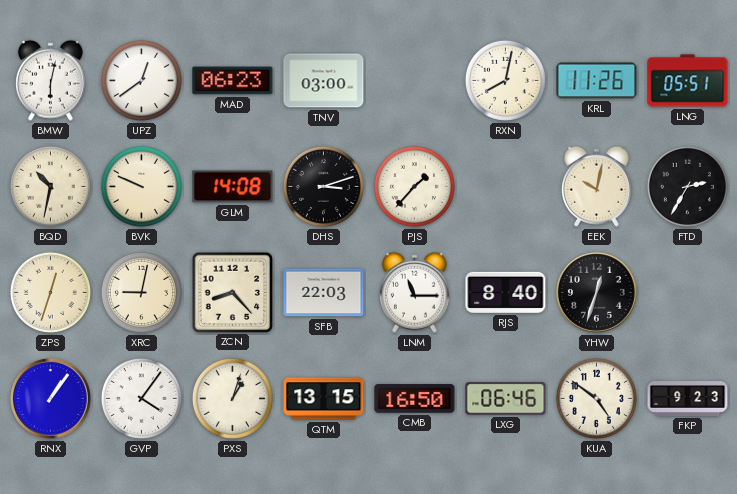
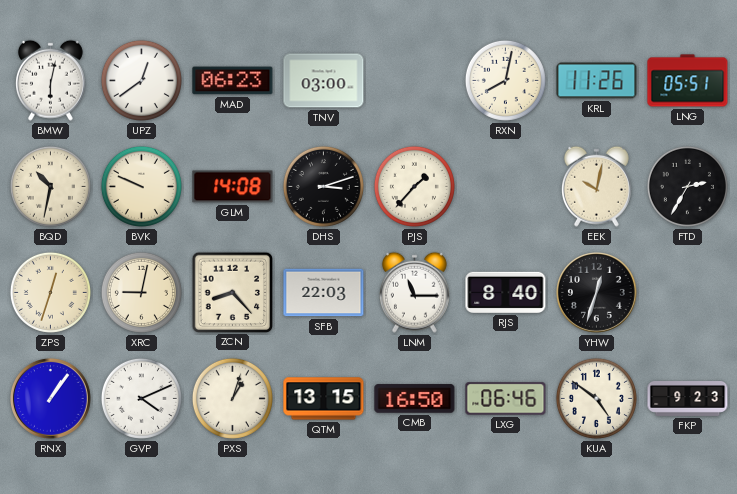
GVP: 4:06 -> 4:11
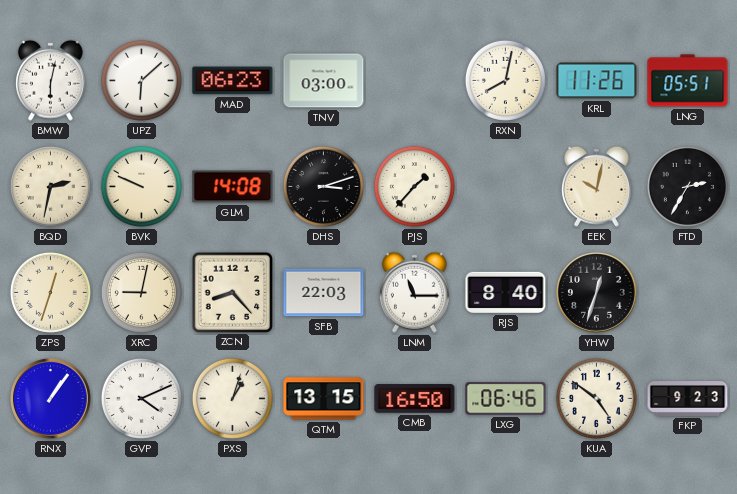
UPZ: 12:39 -> 6:08
BQD: 10:32 -> 2:32
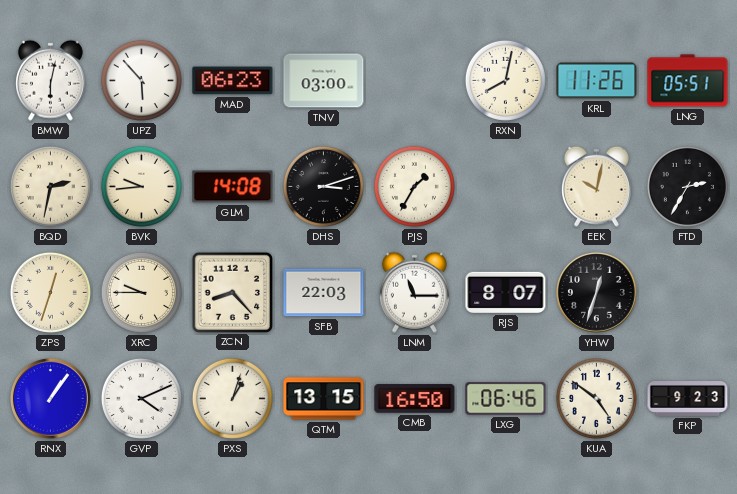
UPZ: 6:08 -> 5:53
BVK: 9:49 -> 9:44
PJS: 1:37 -> 1:35
XRC: 9:02 -> 9:45
RJS: 8:40 -> 8:07
